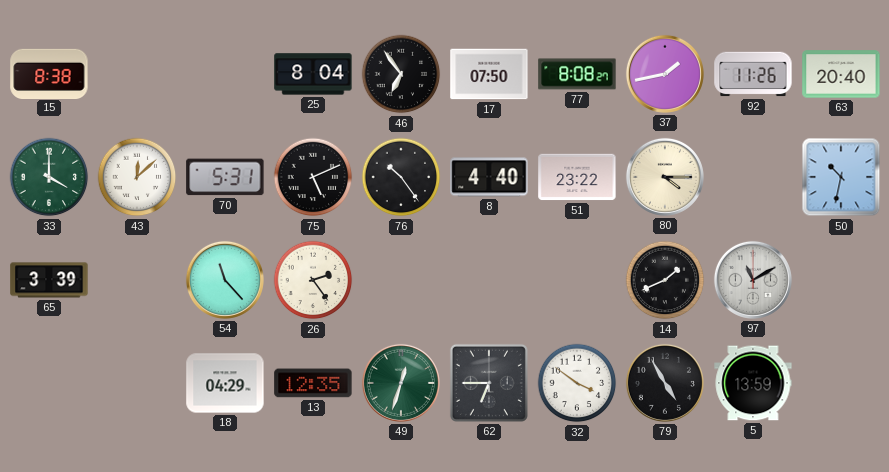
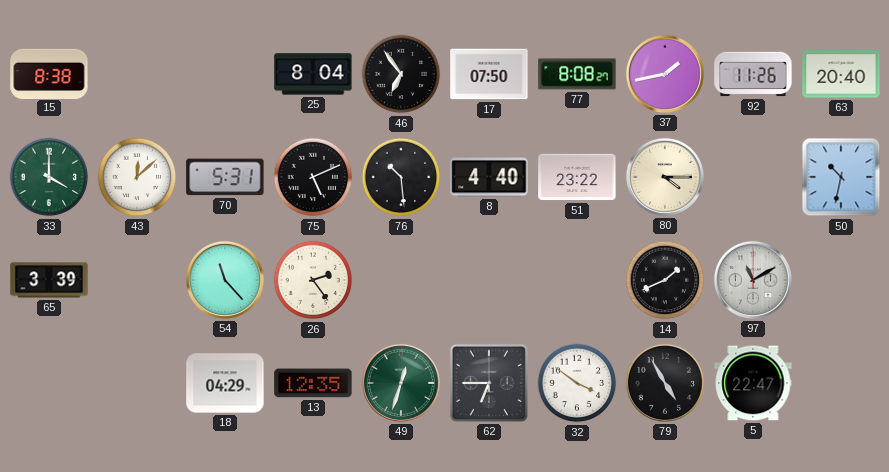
76: 10:24 -> 10:29
5: 13:59 -> 22:47
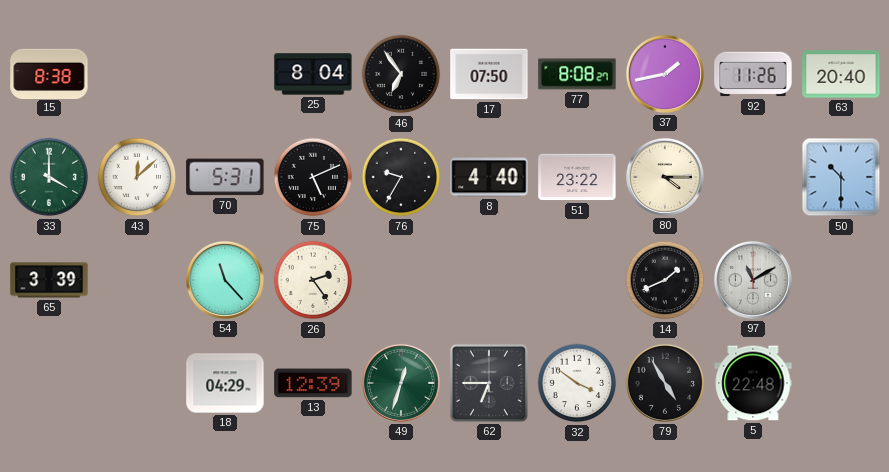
76: 10:29 -> 9:35
50: 10:32 -> 10:30
13: 12:35 -> 12:39
5: 22:47 -> 22:48
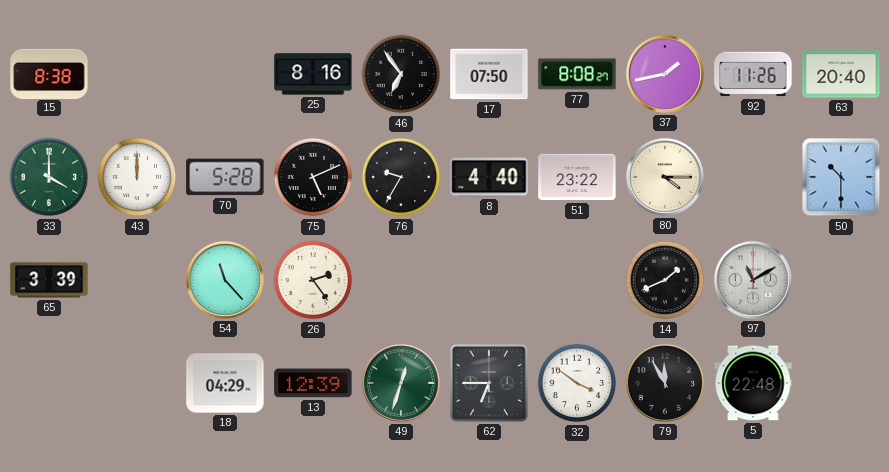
25: 8:04 -> 8:16
43: 12:08 -> 12:00
70: 5:31 -> 5:28
79: 4:55 -> 11:55
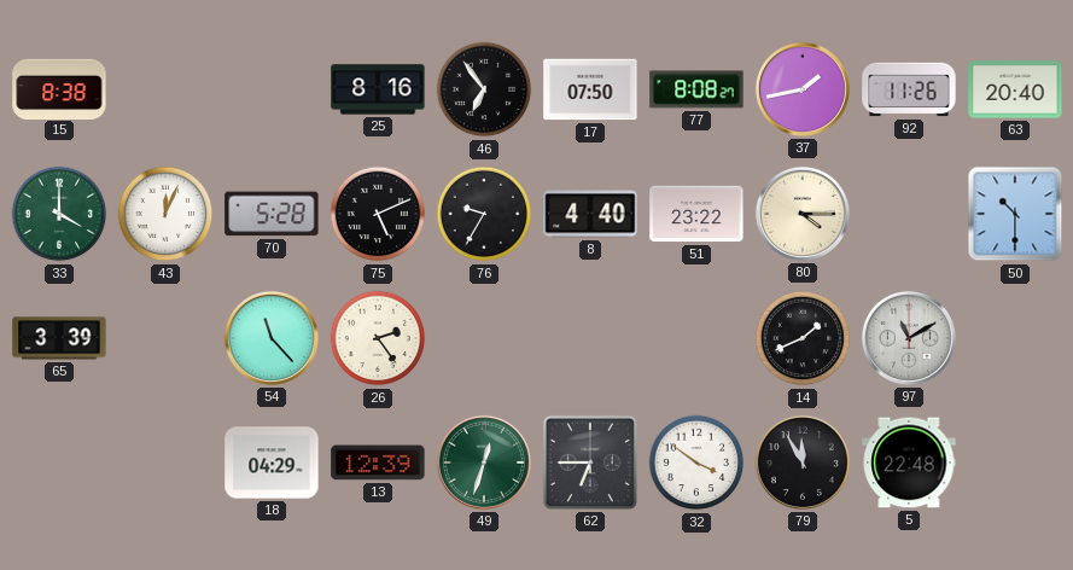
43: 12:00 -> 12:04
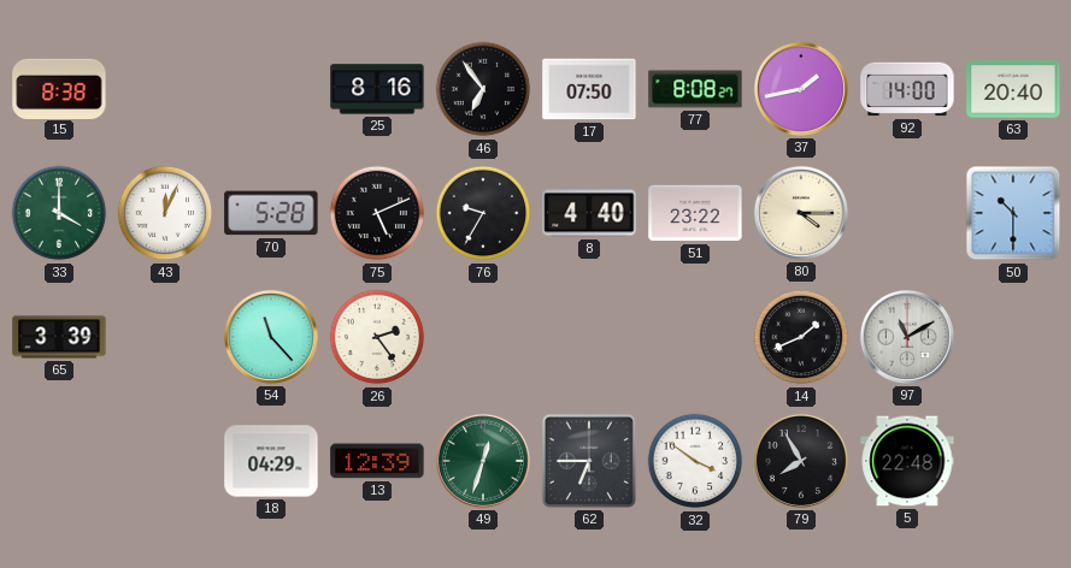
92: 11:26 -> 14:00
79: 11:55 -> 7:55
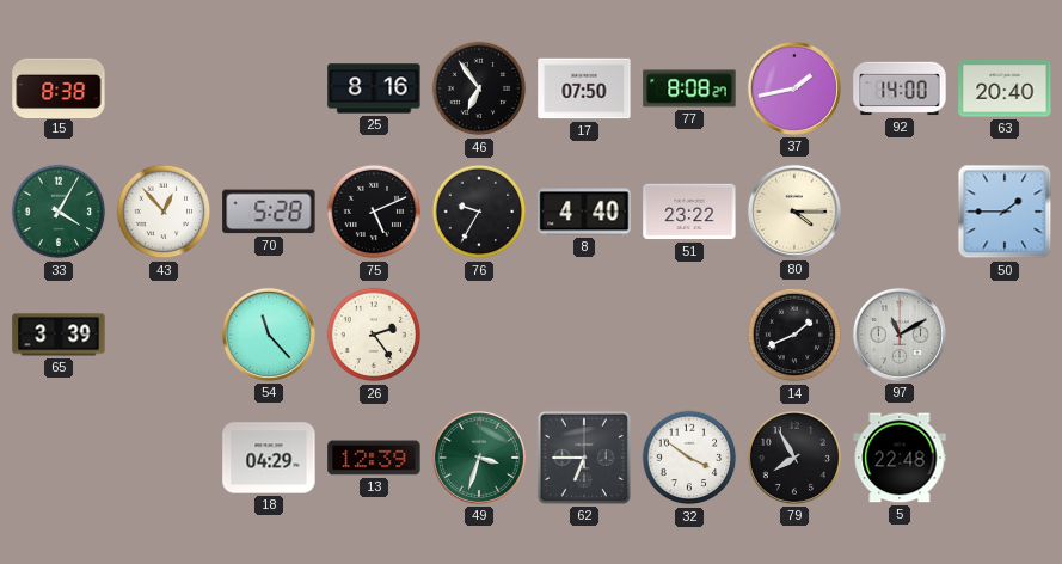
33: 4:00 -> 4:05
43: 12:04 -> 12:53
50: 10:30 -> 1:45
49: 12:33 -> 3:33
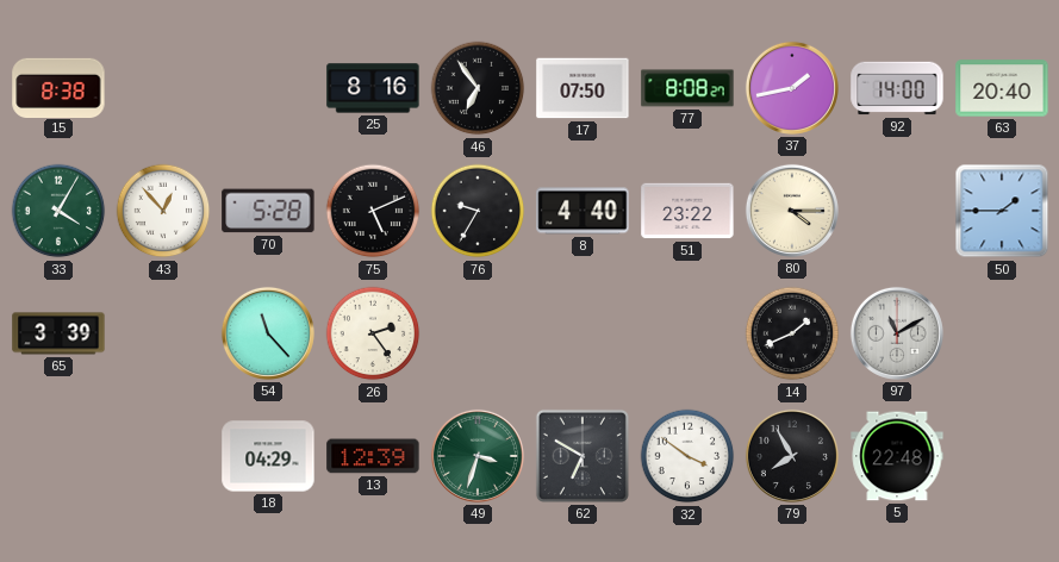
62: 6:45 -> 6:50
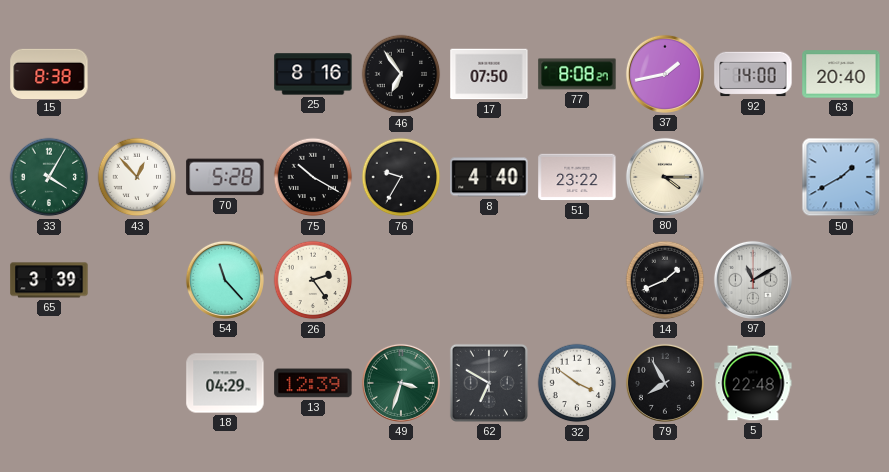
75: 5:11 -> 10:20
50: 1:45 -> 1:40
